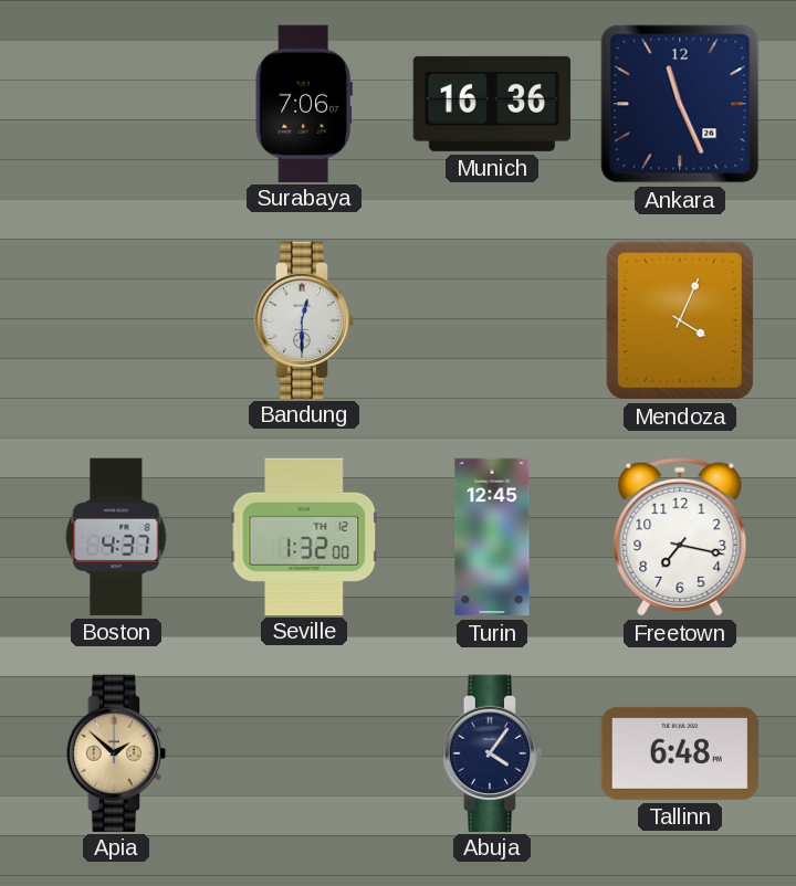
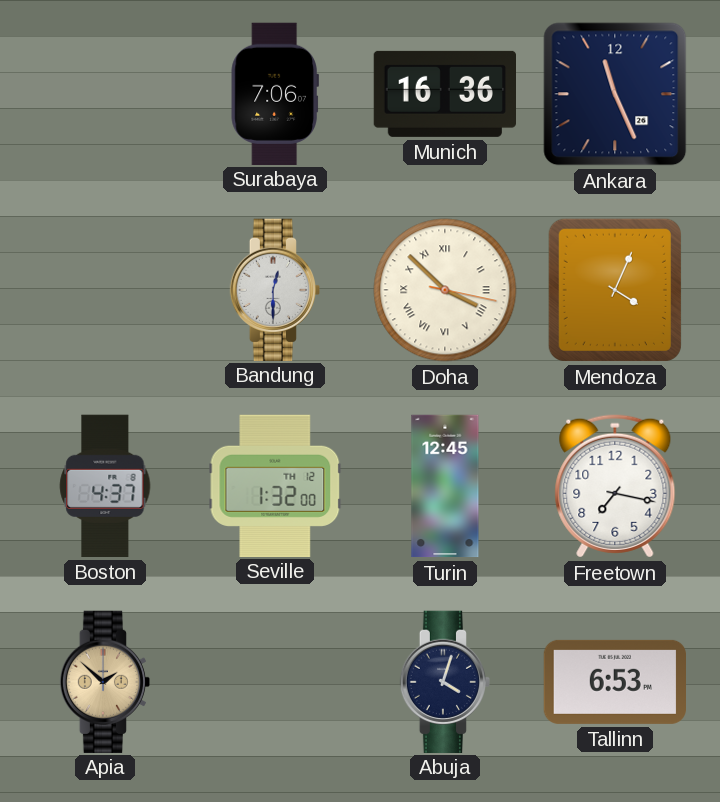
Doha: none -> 3:52
Abuja: 4:06 -> 4:03
Tallinn: 6:48 -> 6:53
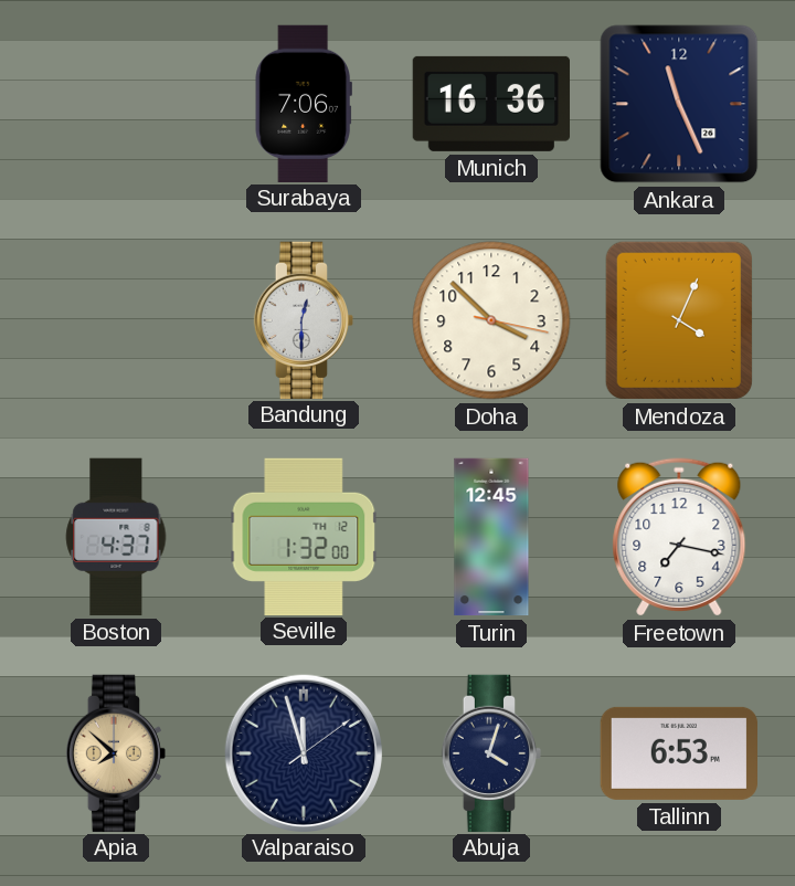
Doha numerals: Roman -> Arabic
Apia: 1:52 -> 7:52
Valparaiso: none -> 11:57
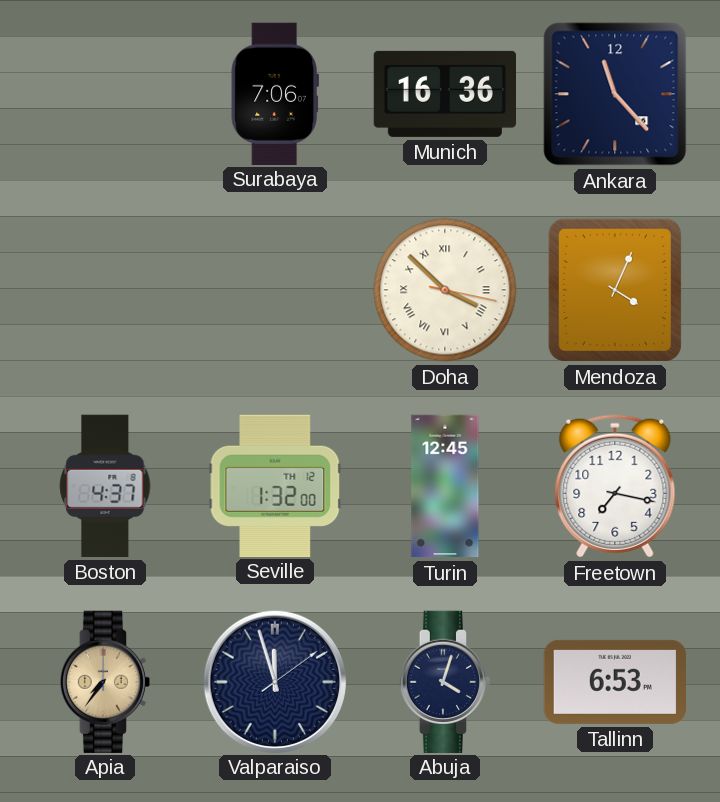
Ankara: 11:26 -> 11:23
Bandung: 12:30 -> none
Doha numerals: Arabic -> Roman
Apia: 7:52 -> 7:36
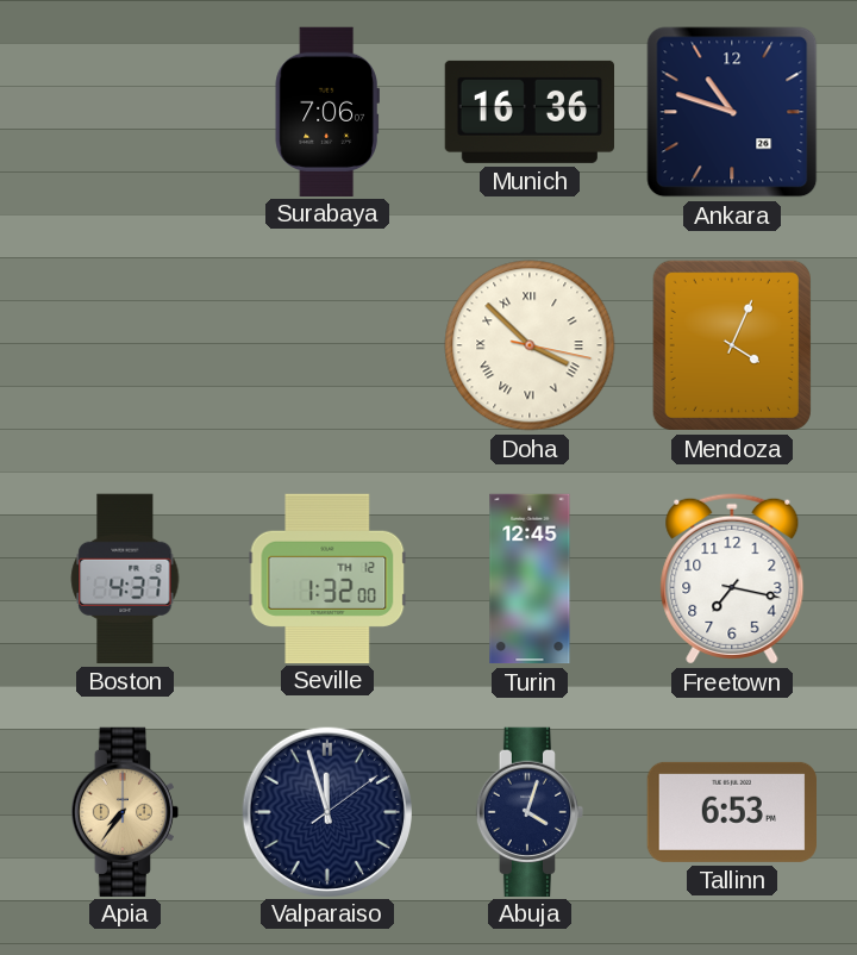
Ankara: 11:23 -> 10:48
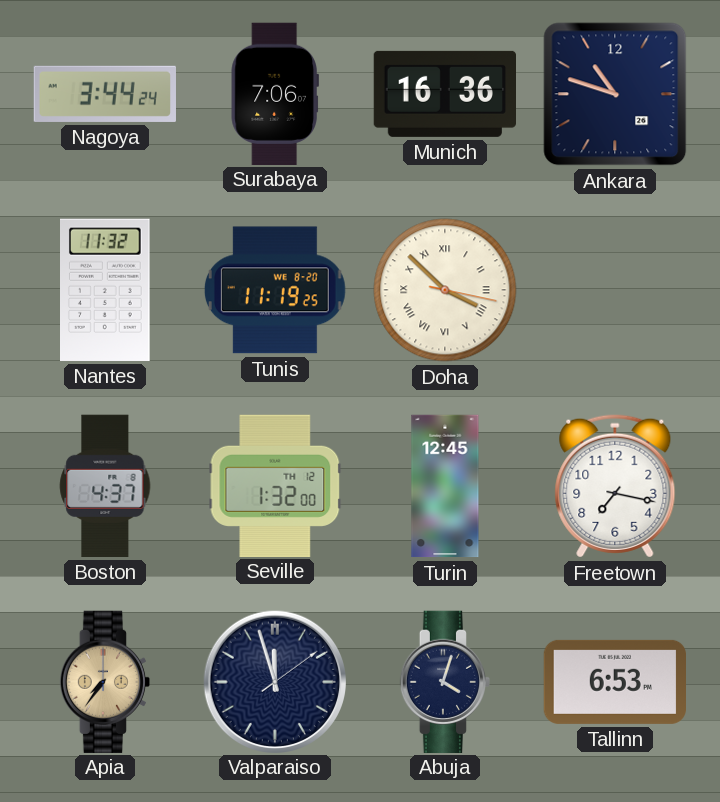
Nagoya: none -> 3:44
Nantes: none -> 11:32
Tunis: none -> 11:19
Mendoza: 4:04 -> none
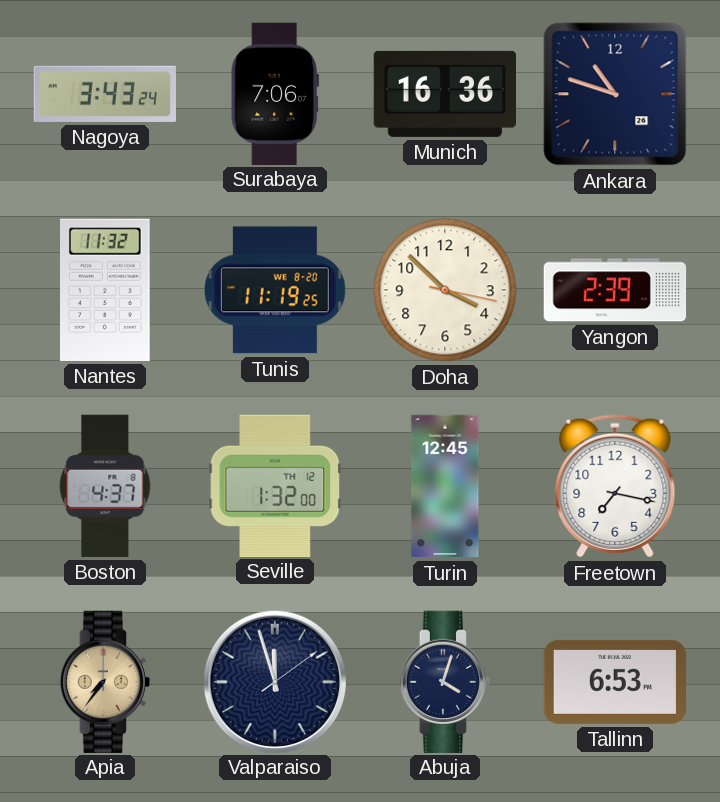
Nagoya: 3:44 -> 3:43
Doha numerals: Roman -> Arabic
Yangon: none -> 2:39
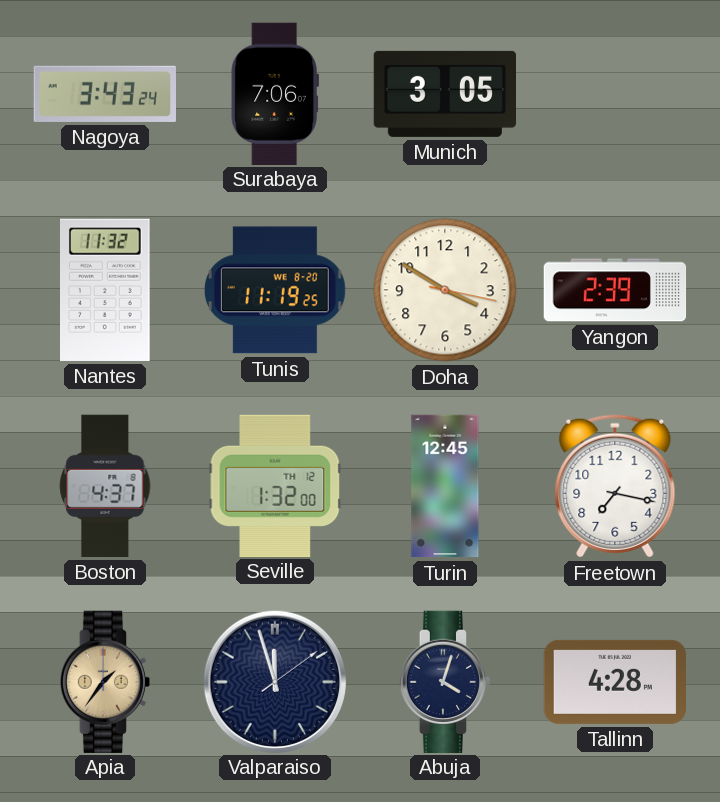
Munich: 16:36 -> 3:05
Ankara: 10:48 -> none
Doha: 3:52 -> 3:50
Apia: 7:36 -> 1:36
Tallinn: 6:53 -> 4:28
